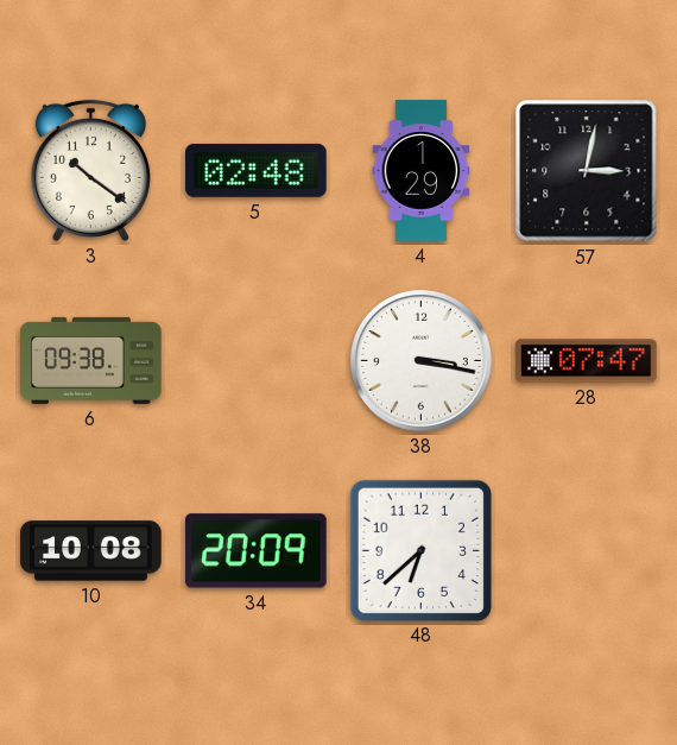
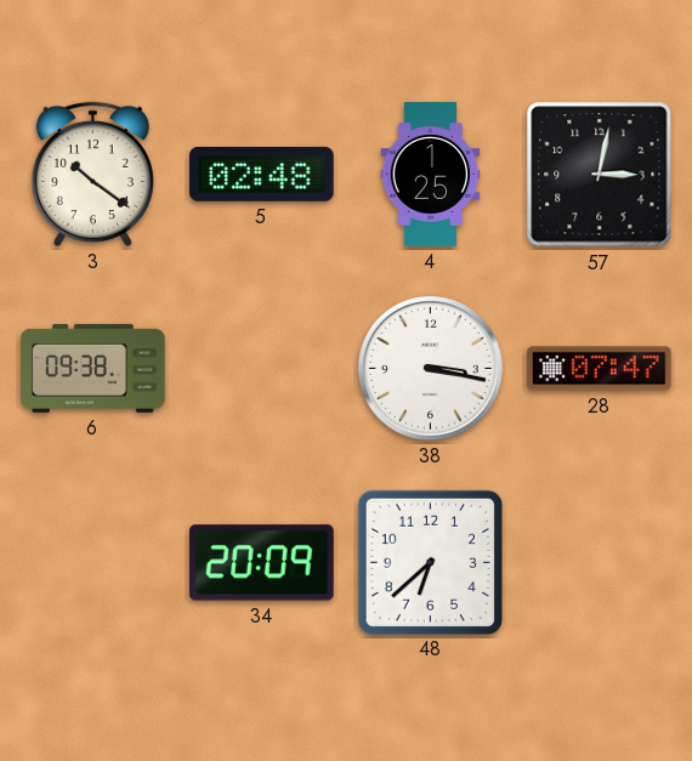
4: 1:29 -> 1:25
10: 10:08 -> none
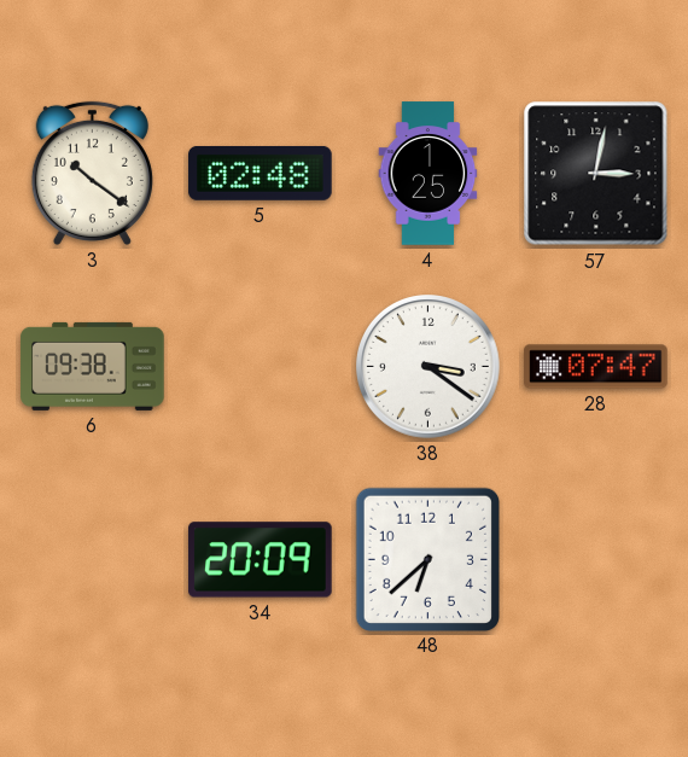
38: 3:17 -> 3:21
